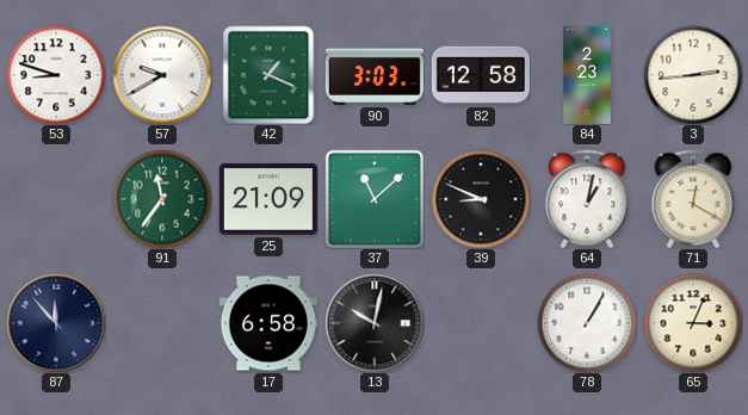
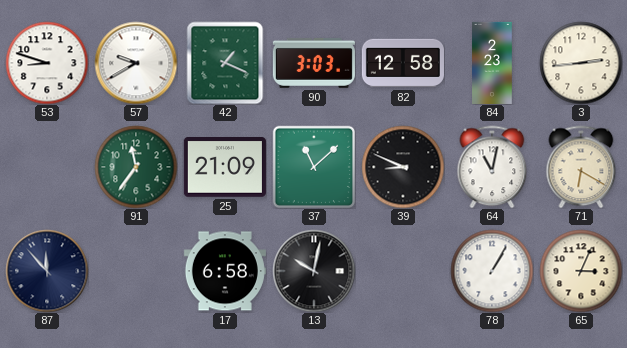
64: 1:02 -> 11:02
71: 12:20 -> 6:20
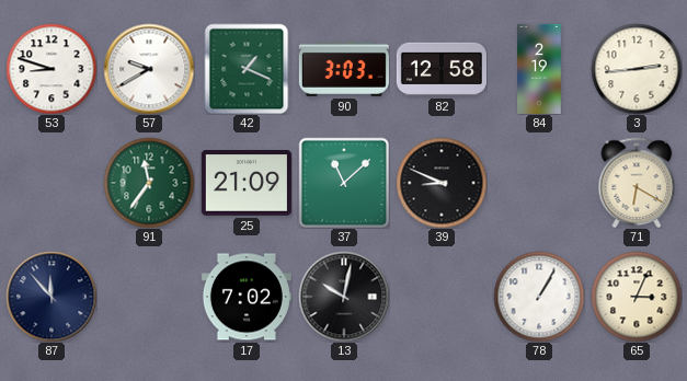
84: 2:23 -> 2:19
64: 11:02 -> none
17: 6:58 -> 7:02
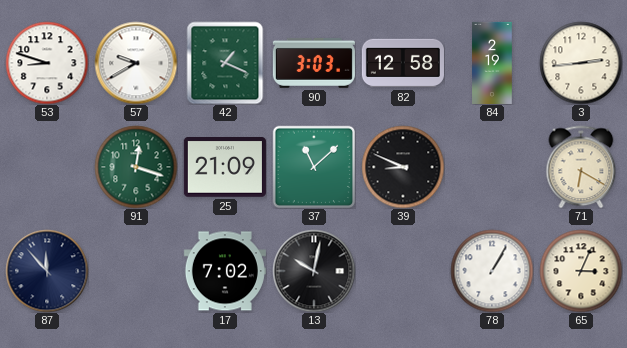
91: 11:36 -> 12:18
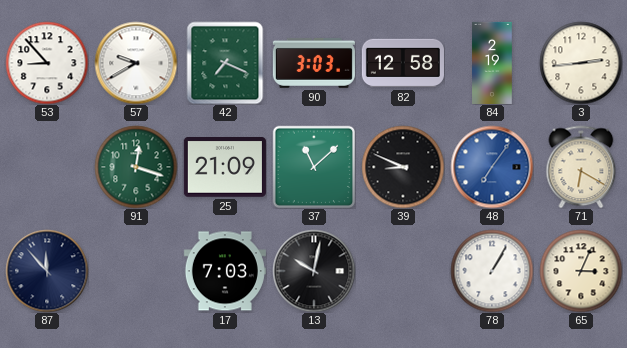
53: 8:48 -> 8:53
42: 1:19 -> 7:19
48: none -> 7:06
17: 7:02 -> 7:03
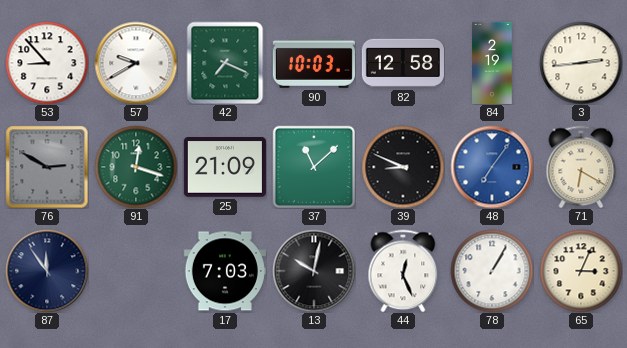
90: 3:03 -> 10:03
76: none -> 2:50
87: 11:53 -> 11:54
44: none -> 12:26
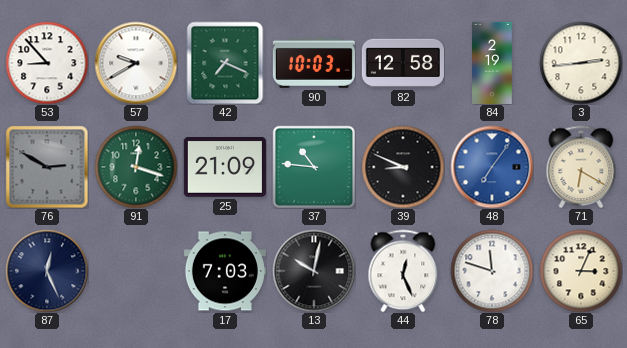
37: 11:08 -> 10:46
87: 11:54 -> 12:26
78: 1:05 -> 11:48
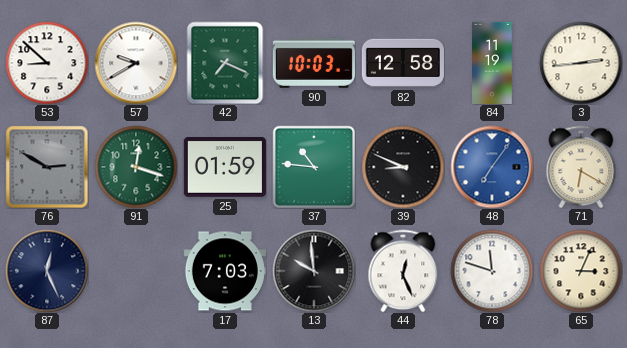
53: 8:53 -> 8:52
84: 2:19 -> 11:19
25: 21:09 -> 01:59
13: 10:02 -> 9:59
